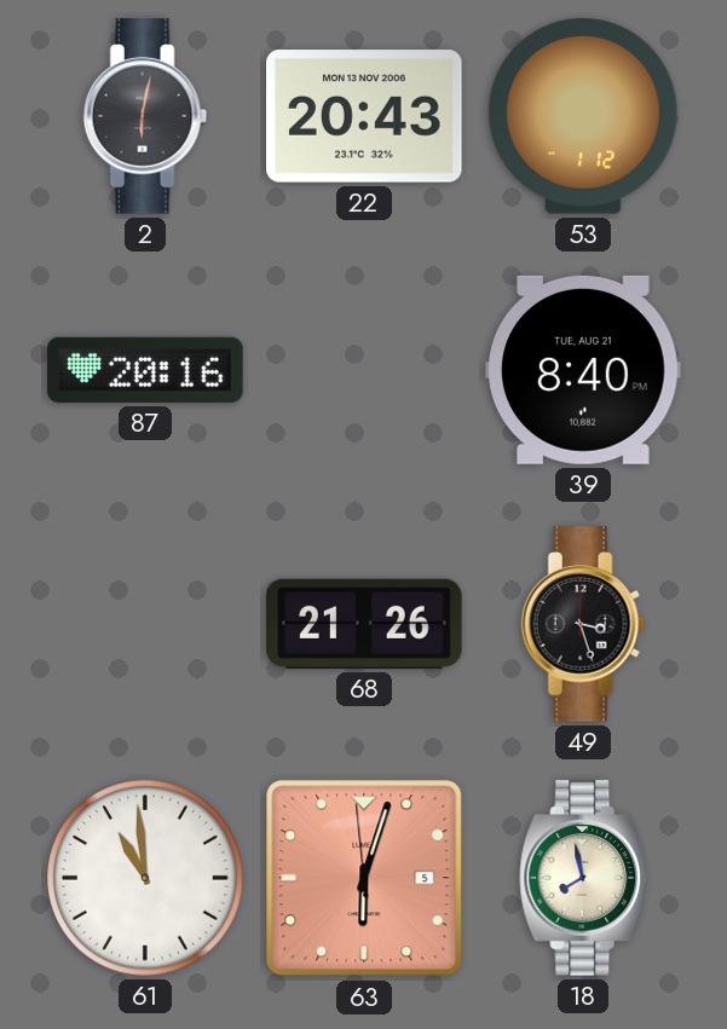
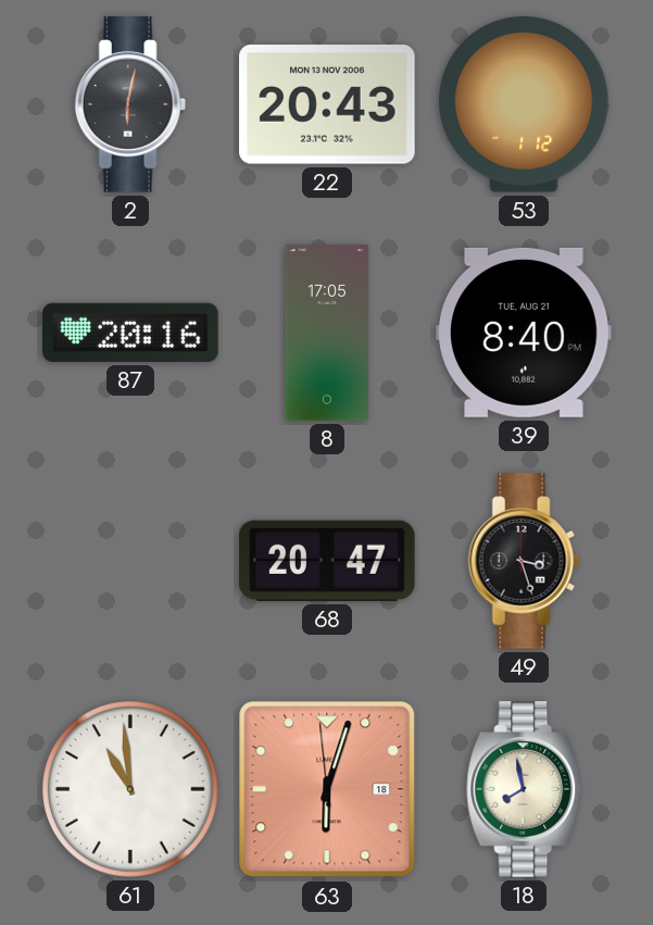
8: none -> 17:05
68: 21:26 -> 20:47
63 date: 5 -> 18
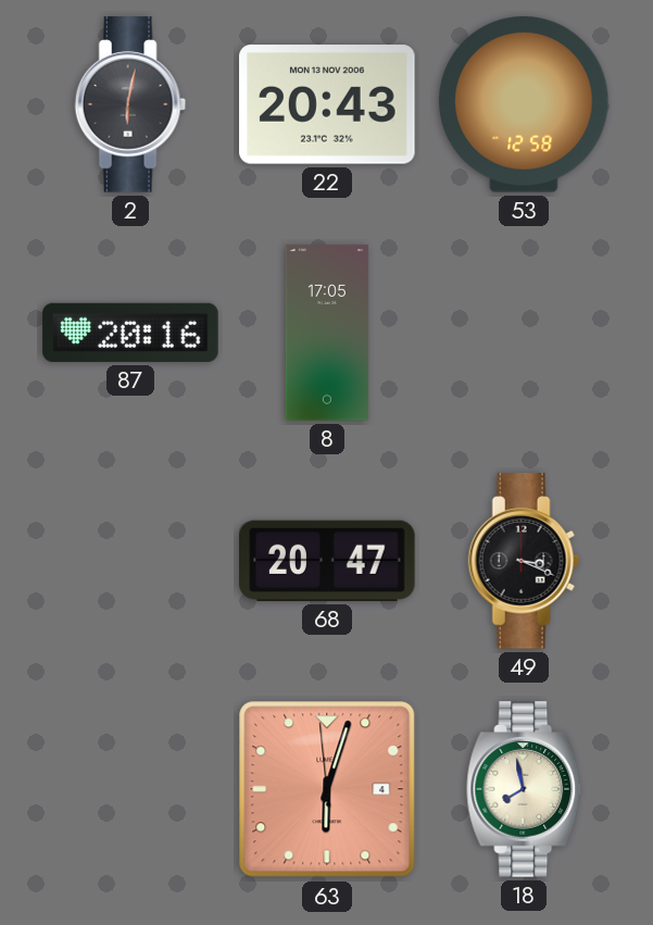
53: 1:12 -> 12:58
39: 8:40 -> none
49: 3:27 -> 3:19
61: 10:59 -> none
63 date: 18 -> 4
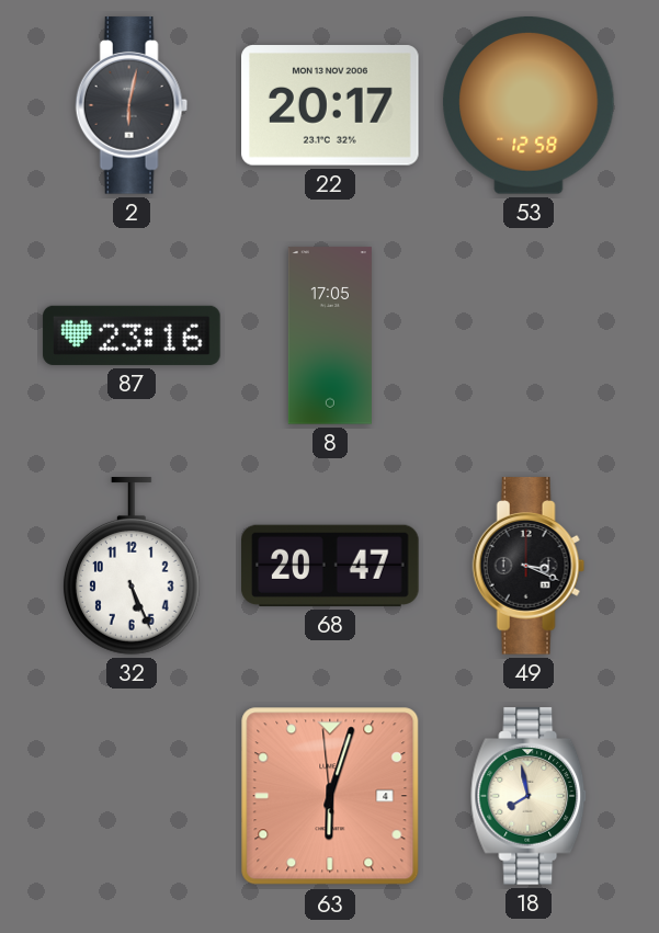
22: 20:43 -> 20:17
87: 20:16 -> 23:16
32: none -> 5:26
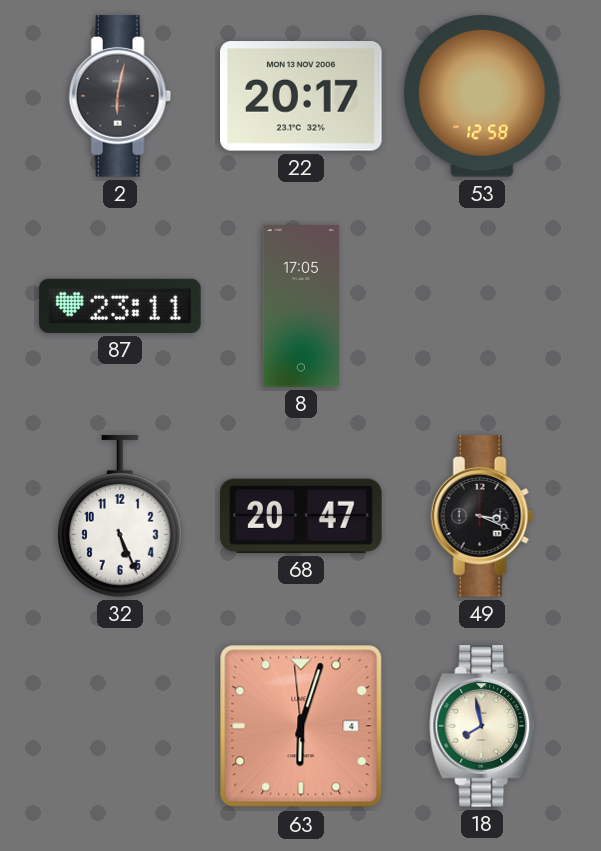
87: 23:16 -> 23:11
